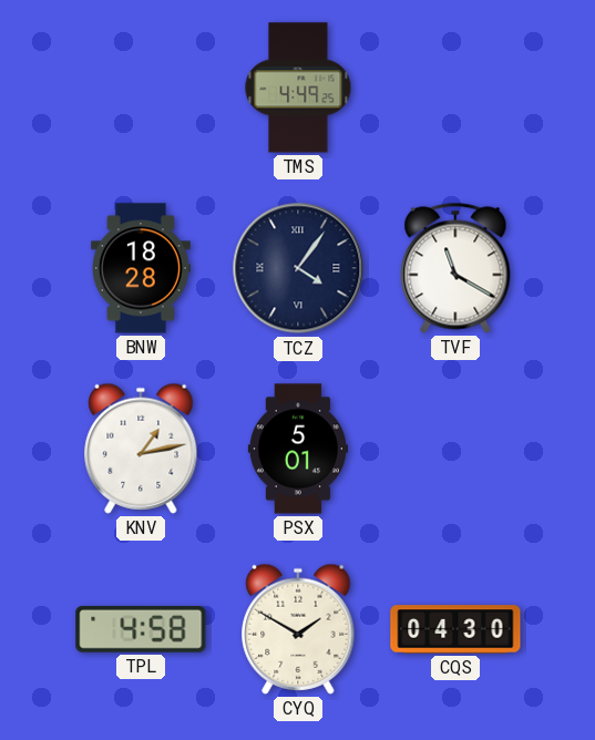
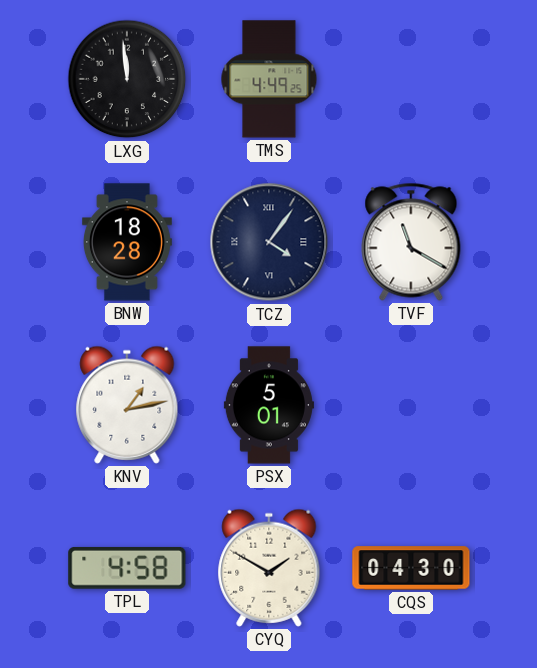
LXG: none -> 11:59
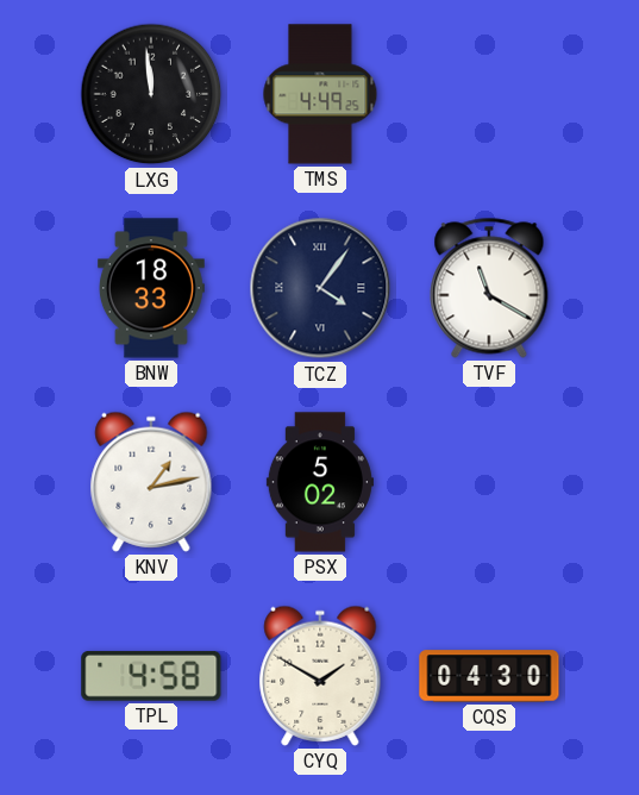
BNW: 18:28 -> 18:33
PSX: 5:01 -> 5:02
